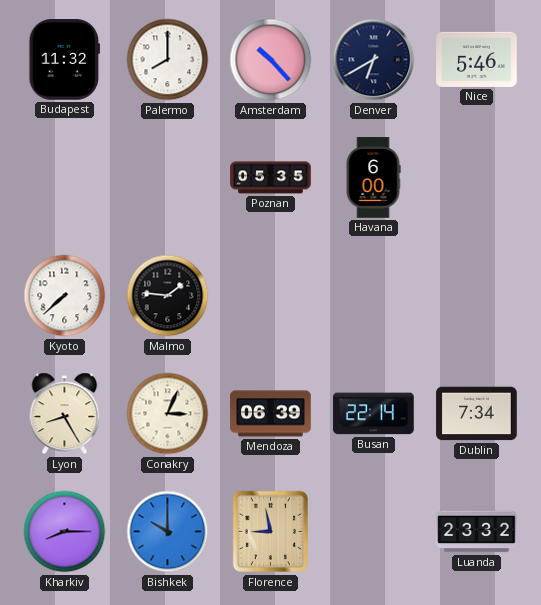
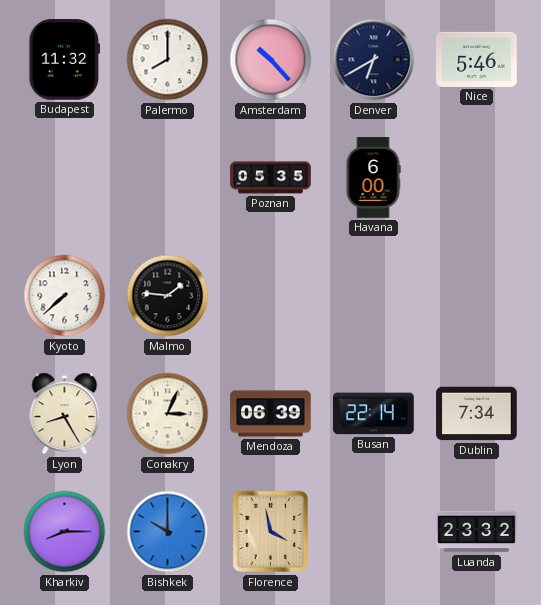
Florence: 8:58 -> 3:58
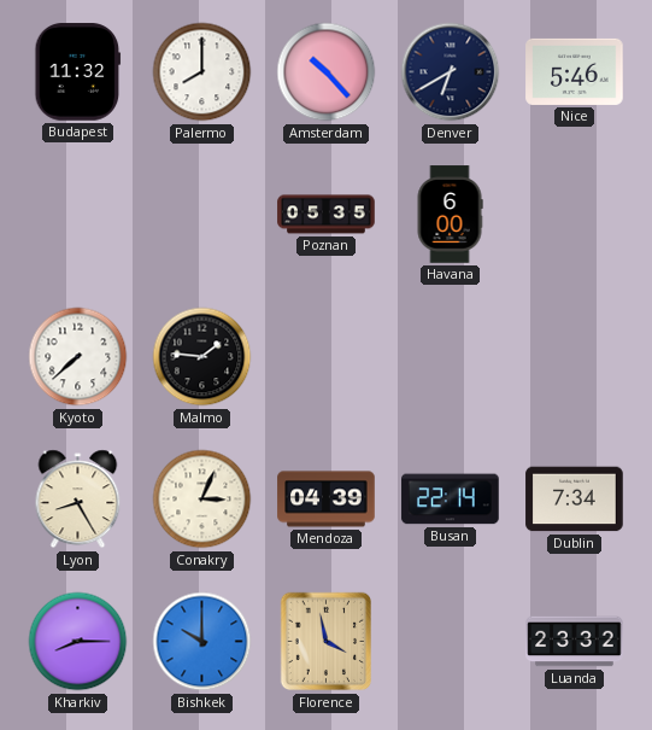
Mendoza: 06:39 -> 04:39
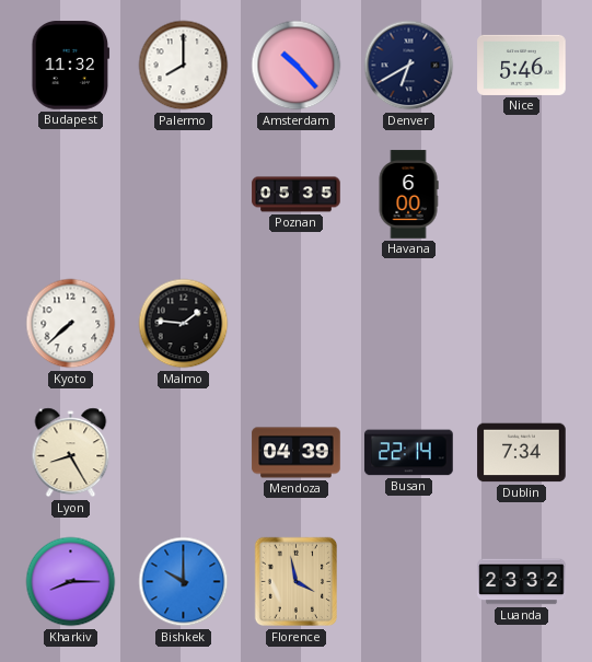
Conakry: 3:04 -> none
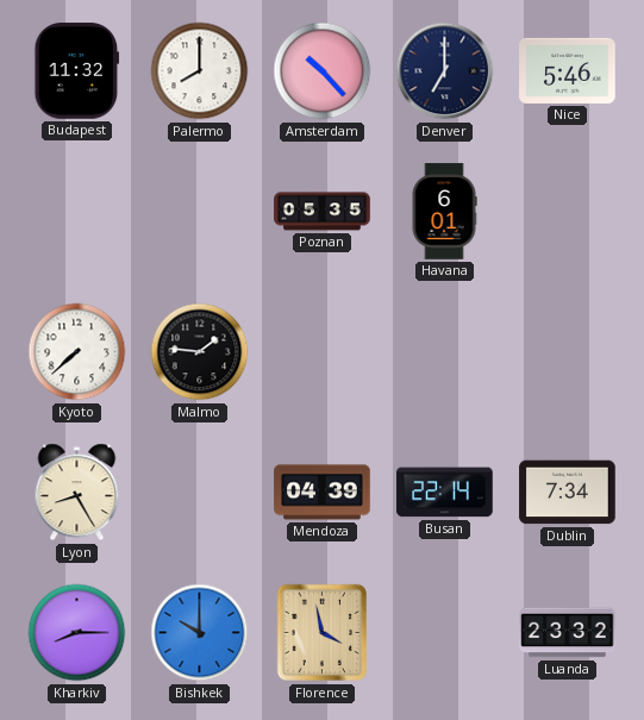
Denver: 6:40 -> 7:00
Havana: 6:00 -> 6:01
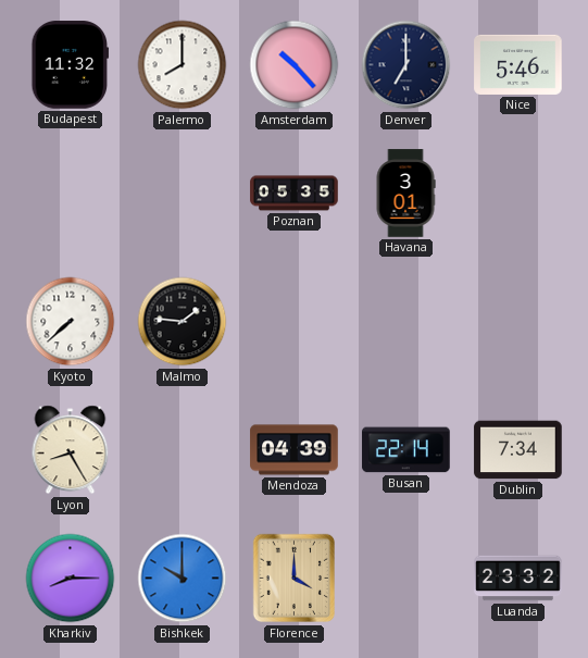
Havana: 6:01 -> 3:01
Florence: 3:58 -> 4:00
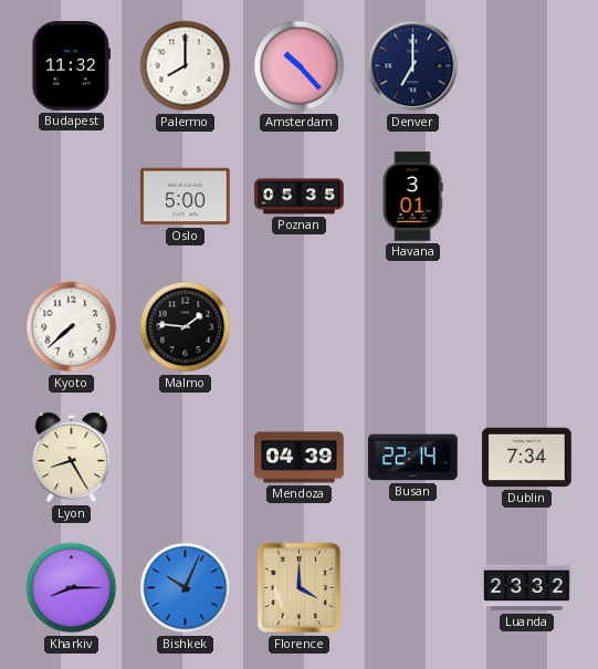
Nice: 5:46 -> none
Oslo: none -> 5:00
Bishkek: 10:00 -> 10:04
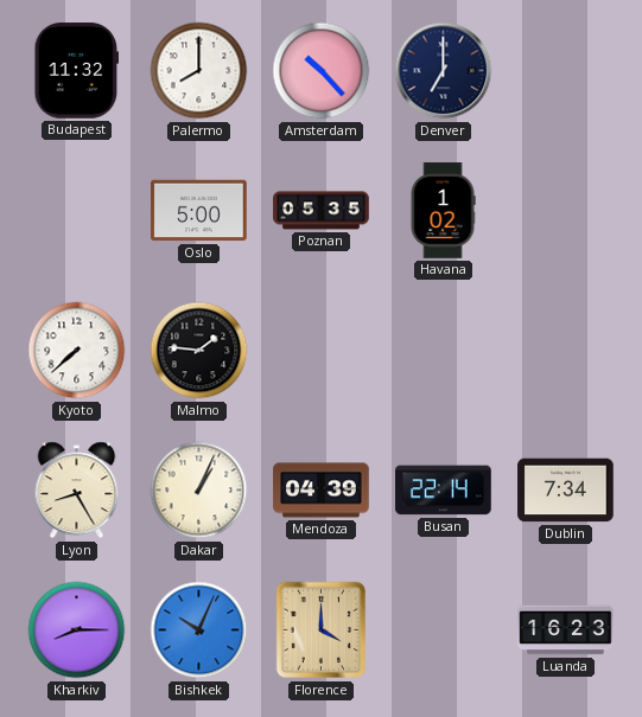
Havana: 3:01 -> 1:02
Dakar: none -> 1:04
Luanda: 23:32 -> 16:23
